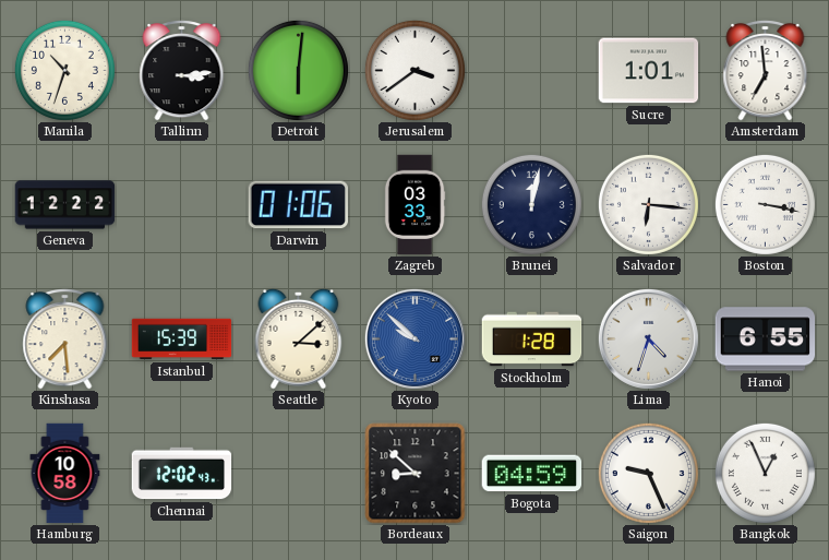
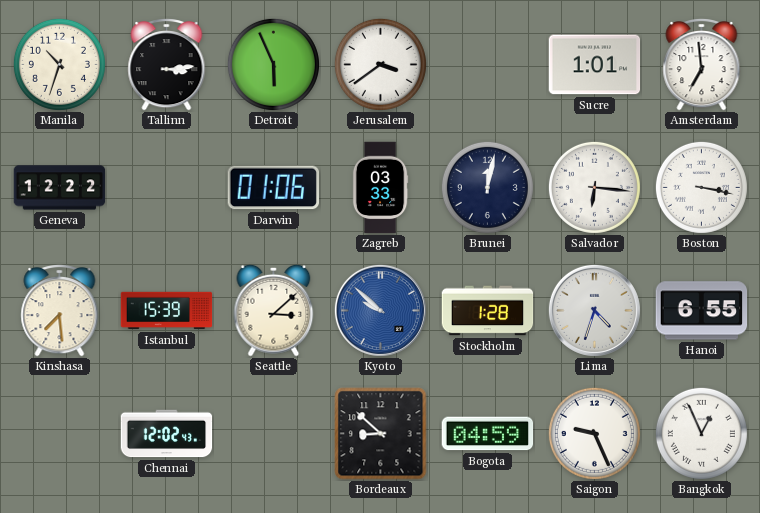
Detroit: 6:01 -> 5:56
Hamburg: 10:58 -> none
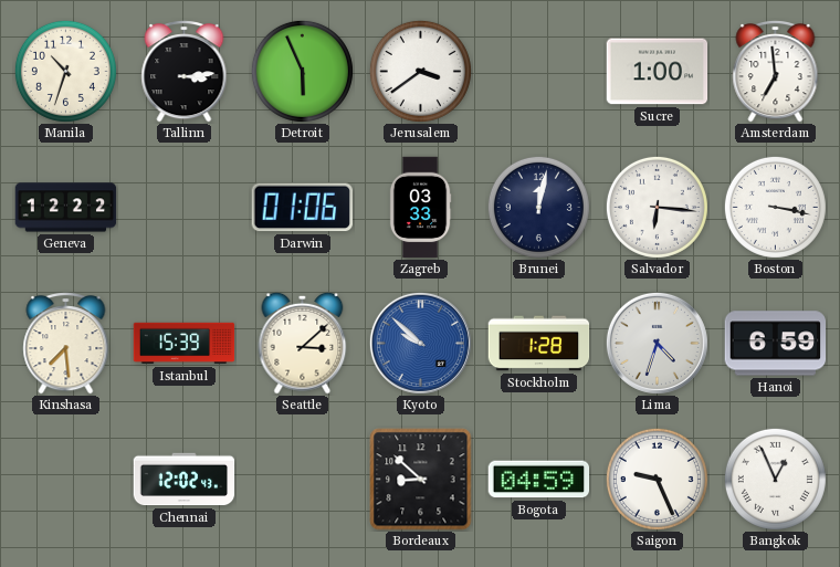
Sucre: 1:01 -> 1:00
Hanoi: 6:55 -> 6:59
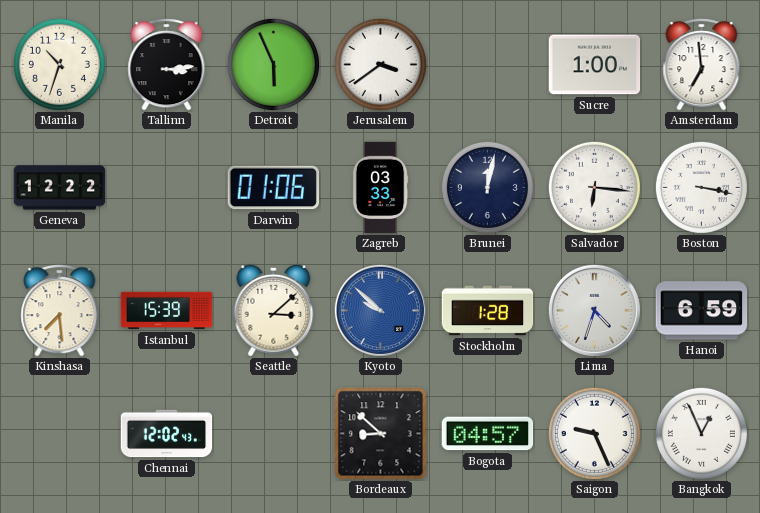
Bogota: 04:59 -> 04:57
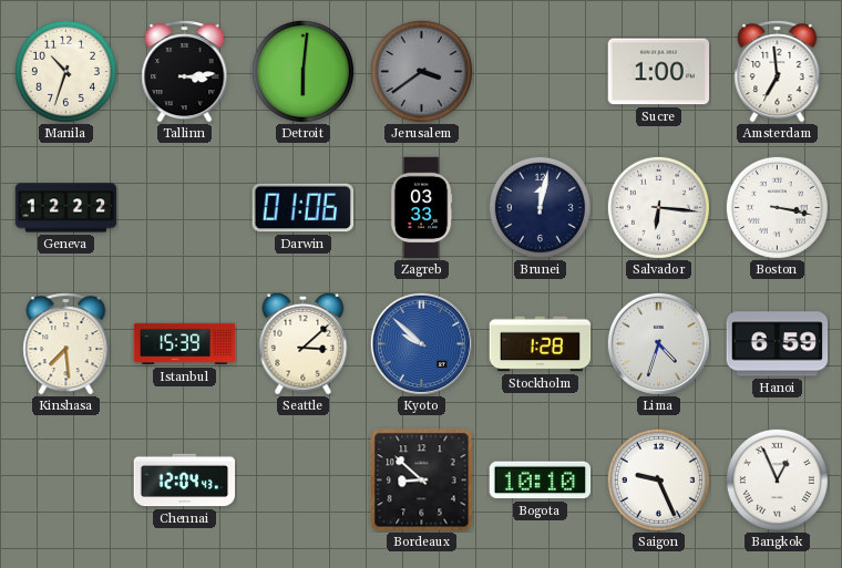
Detroit: 5:56 -> 6:01
Jerusalem dial: white -> grey
Chennai: 12:02 -> 12:04
Bogota: 04:57 -> 10:10
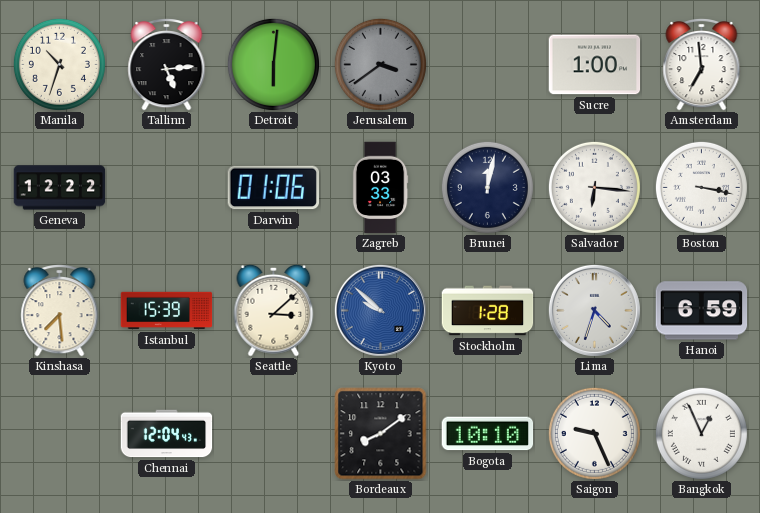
Tallinn: 3:14 -> 5:14
Bordeaux: 8:52 -> 8:09
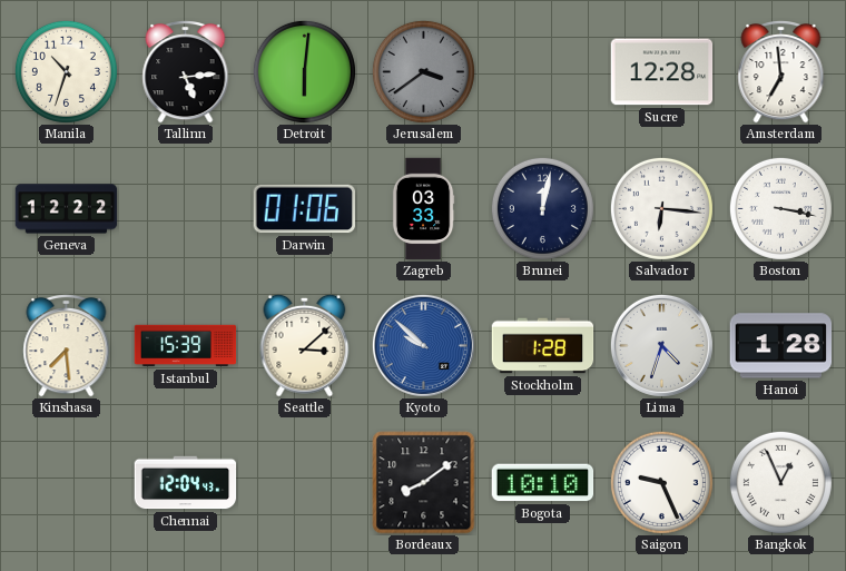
Sucre: 1:00 -> 12:28
Hanoi: 6:59 -> 1:28
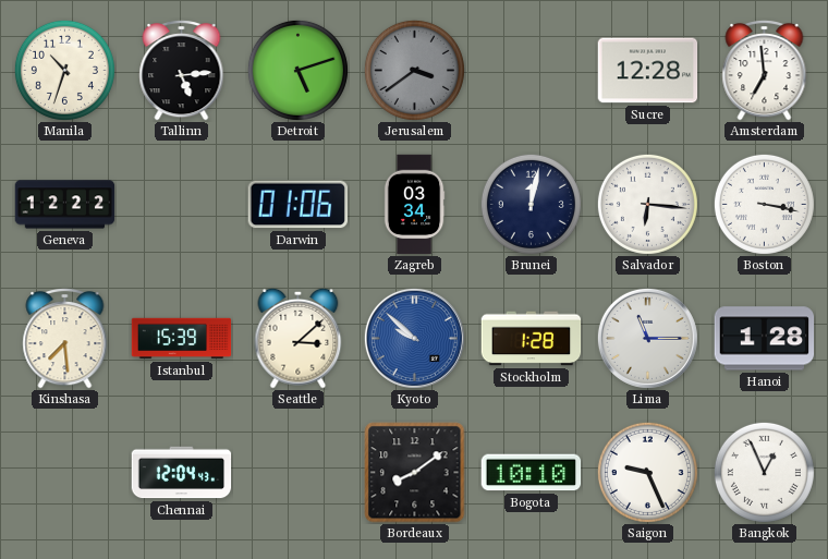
Detroit: 6:01 -> 5:12
Zagreb: 03:33 -> 03:34
Lima: 4:33 -> 11:15
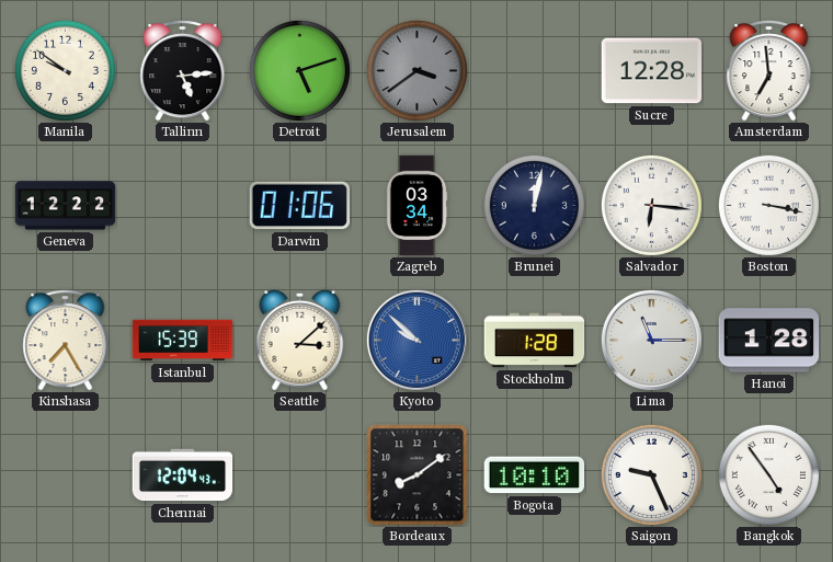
Manila: 10:33 -> 9:51
Kinshasa: 7:29 -> 7:25
Bangkok: 12:56 -> 4:54
